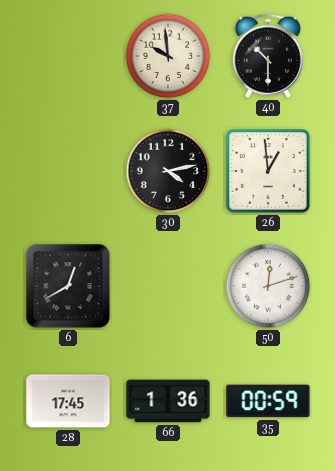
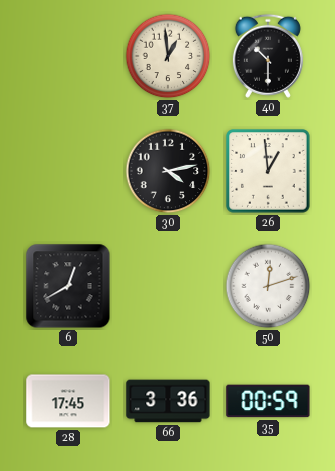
37: 9:59 -> 12:59
66: 1:36 -> 3:36
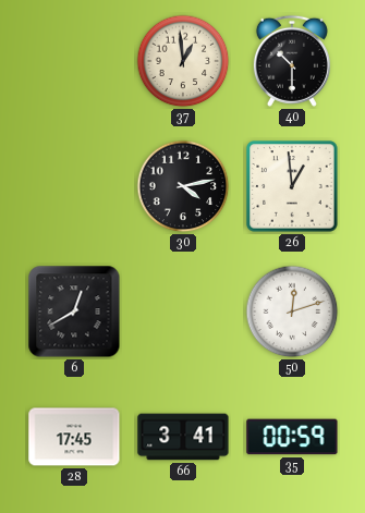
66: 3:36 -> 3:41
